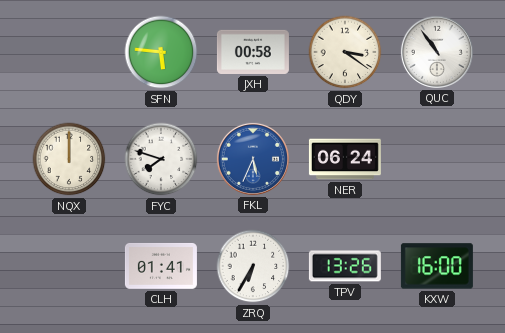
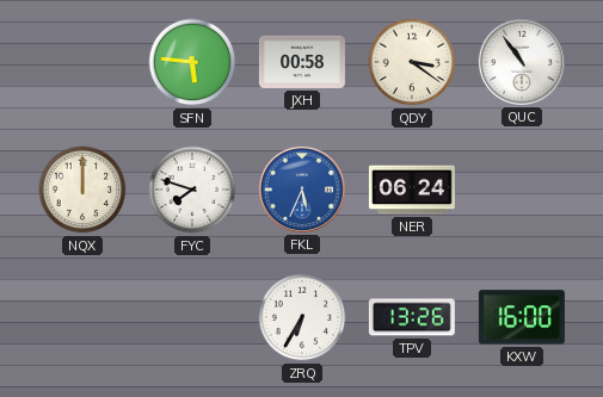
CLH: 01:41 -> none
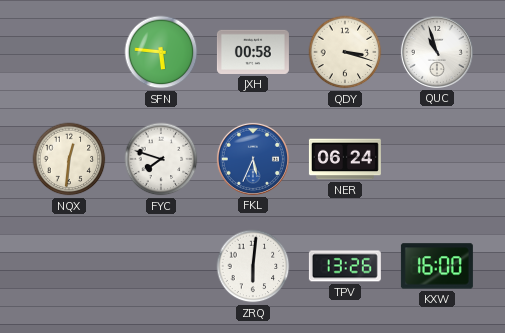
QDY: 3:21 -> 3:18
QUC: 10:54 -> 10:57
NQX: 12:00 -> 12:31
ZRQ: 6:35 -> 6:01
